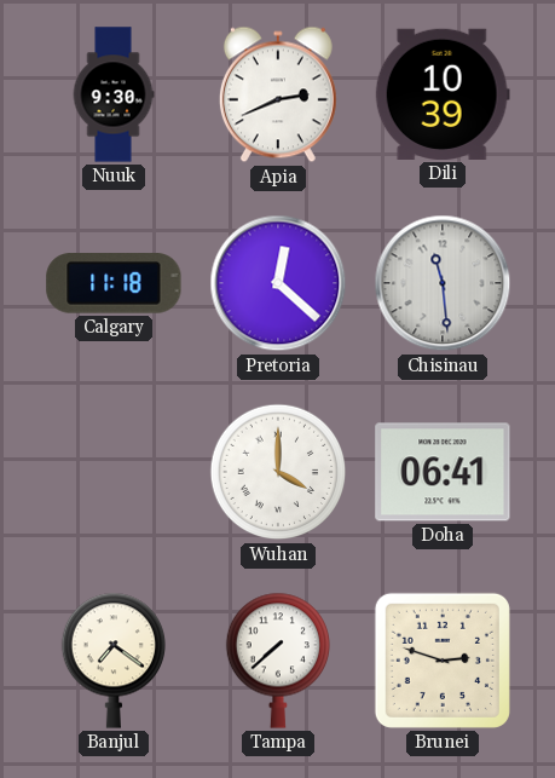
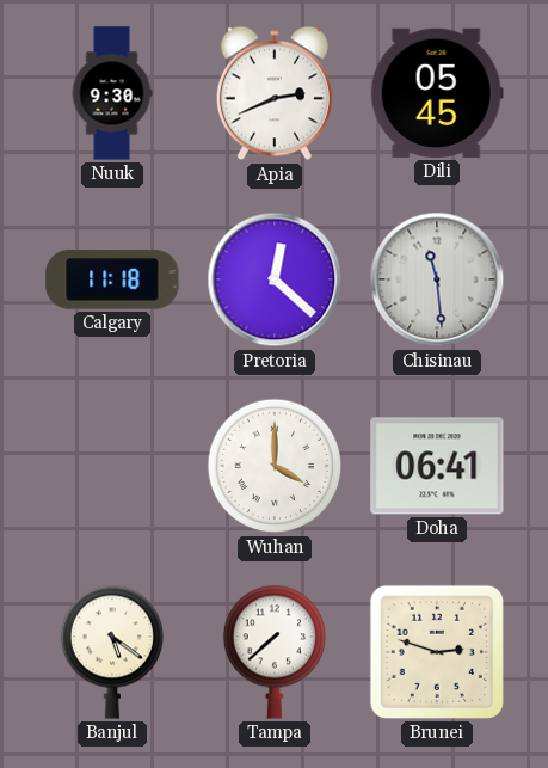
Dili: 10:39 -> 05:45
Banjul: 7:21 -> 5:21
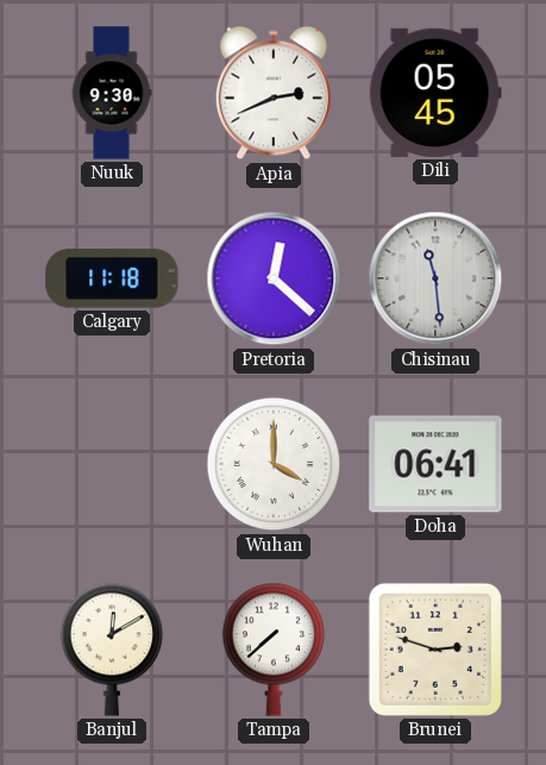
Banjul: 5:21 -> 12:10
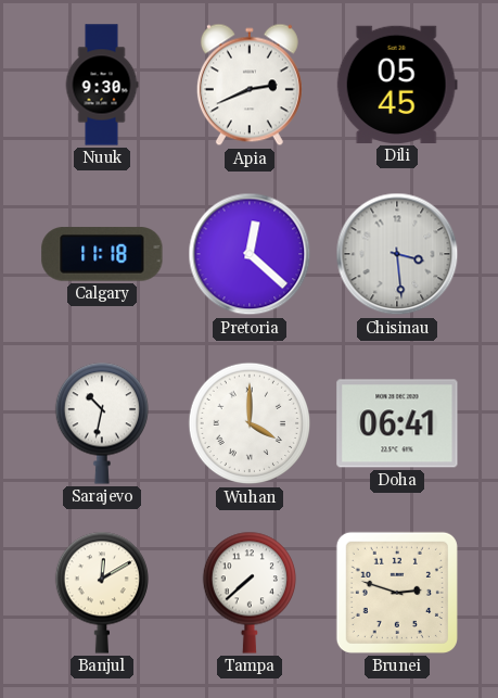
Chisinau: 11:29 -> 3:29
Sarajevo: none -> 10:32
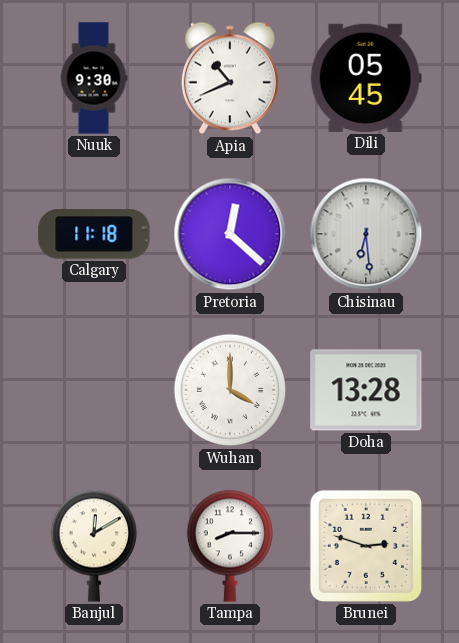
Apia: 2:41 -> 10:41
Chisinau: 3:29 -> 6:29
Sarajevo: 10:32 -> none
Doha: 06:41 -> 13:28
Tampa: 7:38 -> 8:15
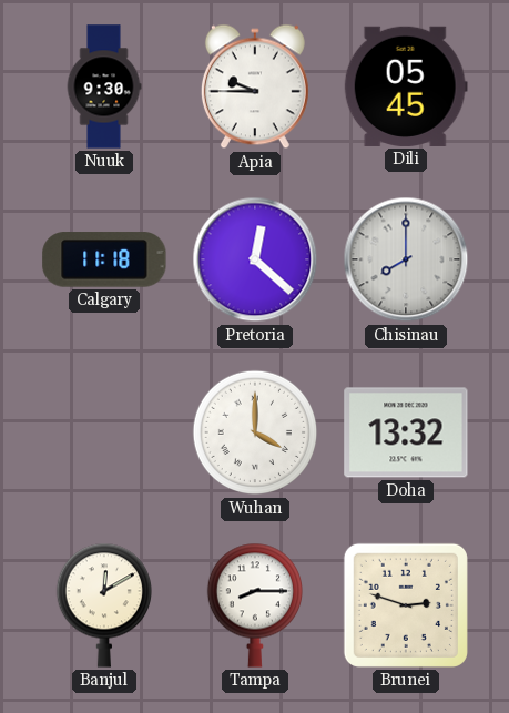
Apia: 10:41 -> 9:45
Chisinau: 6:29 -> 8:00
Doha: 13:28 -> 13:32
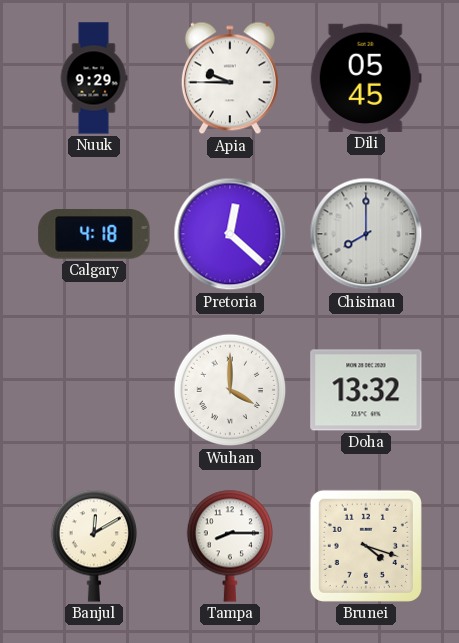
Nuuk: 9:30 -> 9:29
Calgary: 11:18 -> 4:18
Brunei: 2:48 -> 4:18
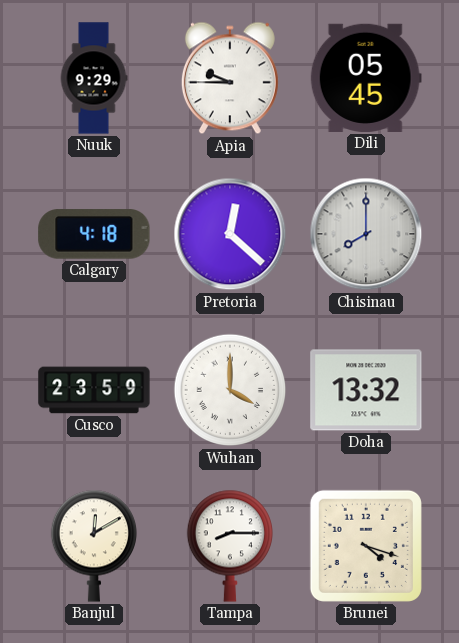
Cusco: none -> 23:59
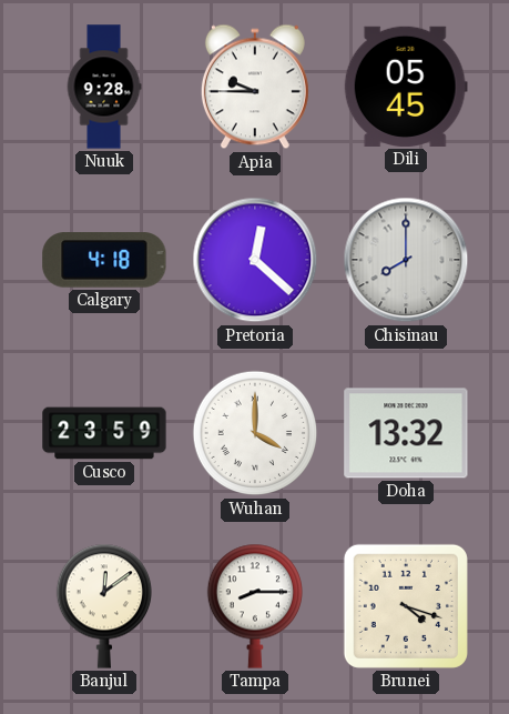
Nuuk: 9:29 -> 9:28
Banjul: 12:10 -> 12:09
